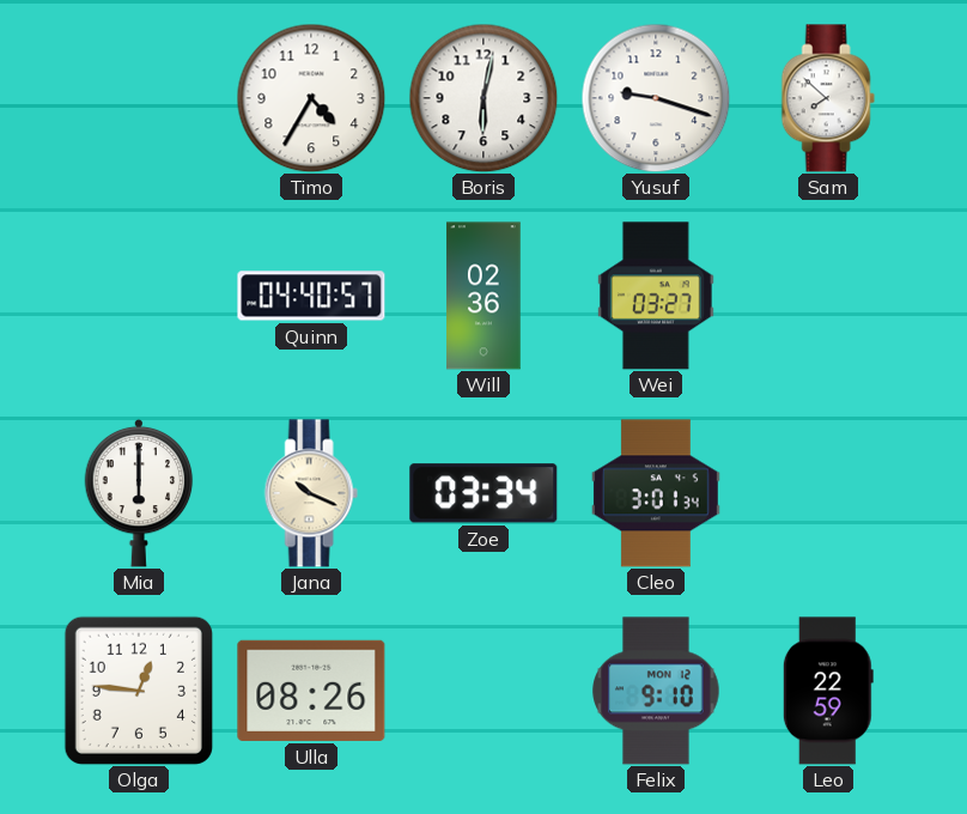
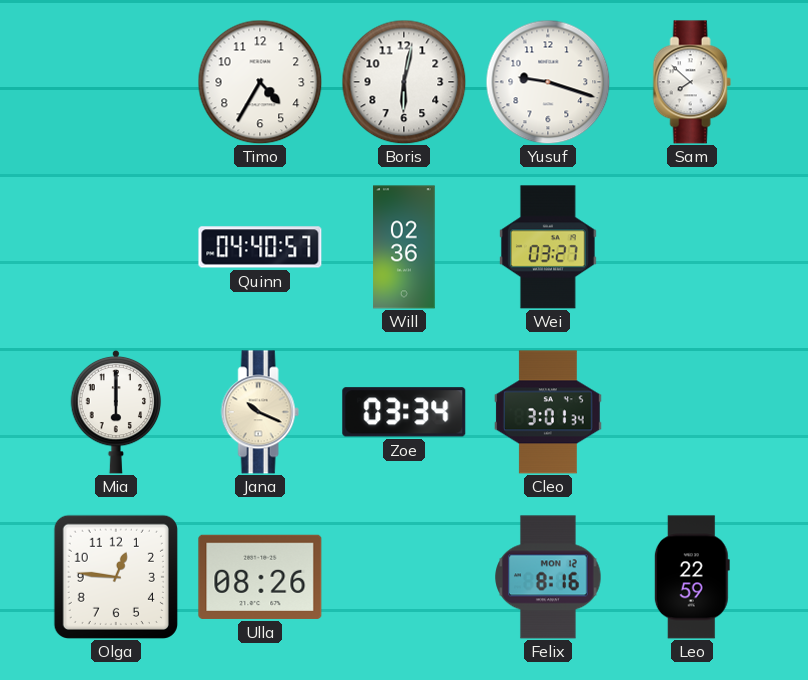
Felix: 9:10 -> 8:16
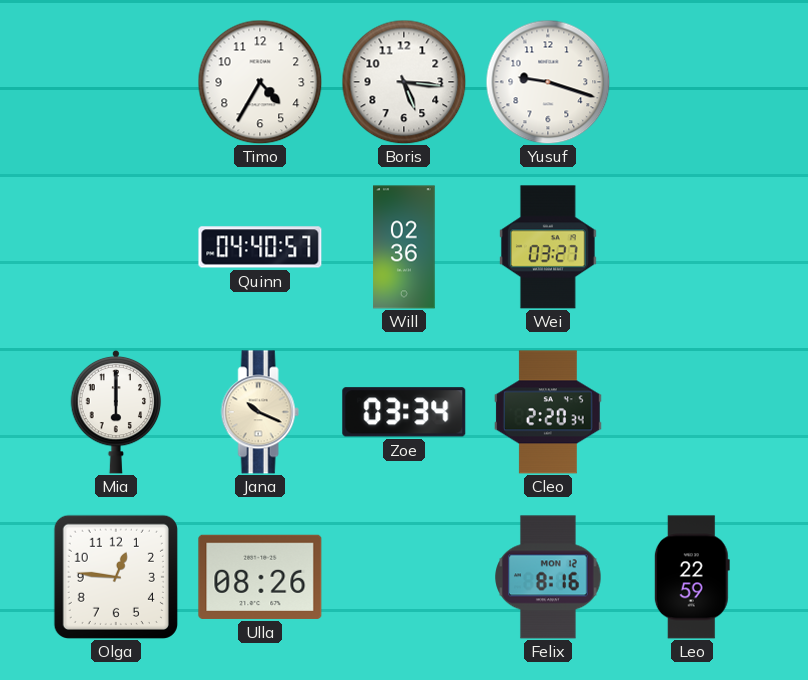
Boris: 6:02 -> 5:16
Sam: 7:52 -> none
Cleo: 3:01 -> 2:20
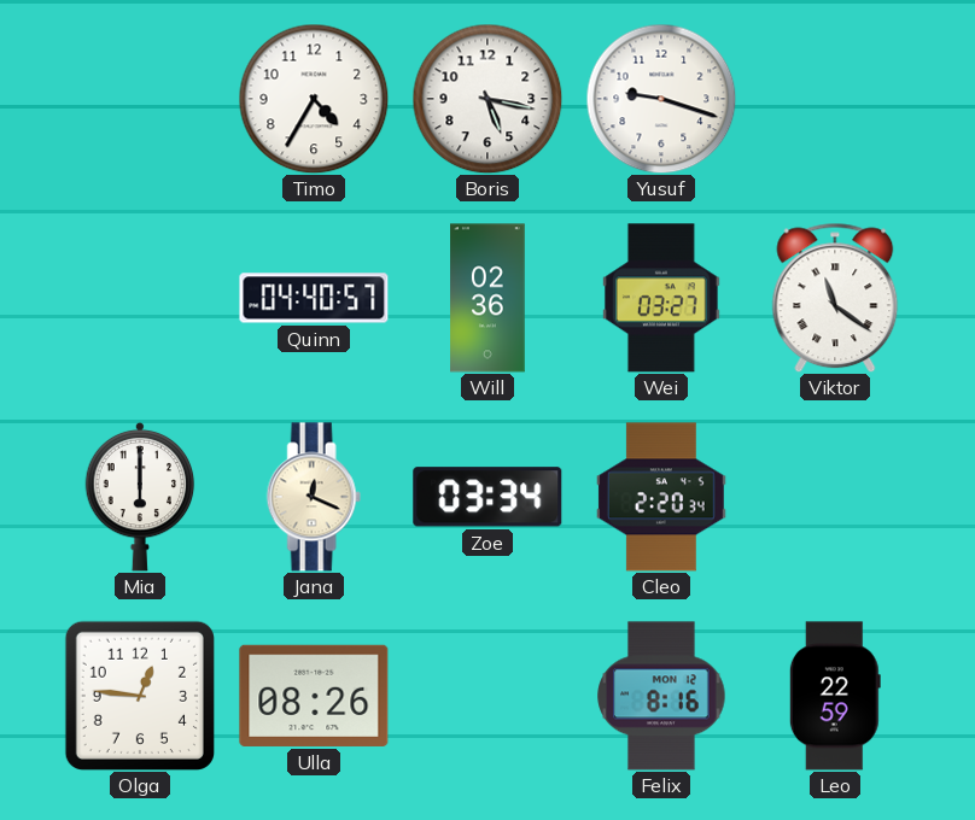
Boris: 5:16 -> 5:17
Viktor: none -> 11:21
Jana: 10:19 -> 12:19
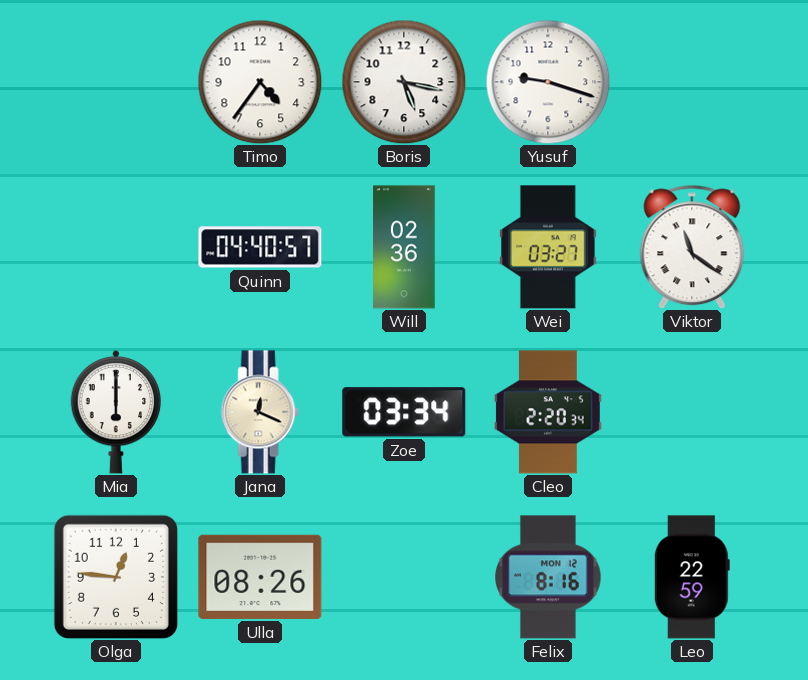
Timo: 4:35 -> 4:36
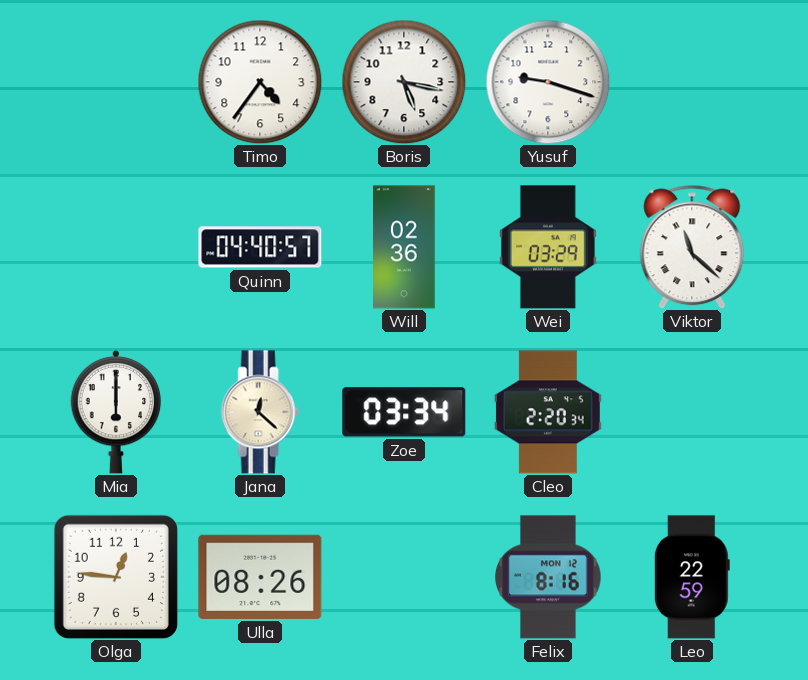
Wei: 03:27 -> 03:29
Viktor: 11:21 -> 11:22
Jana: 12:19 -> 12:22
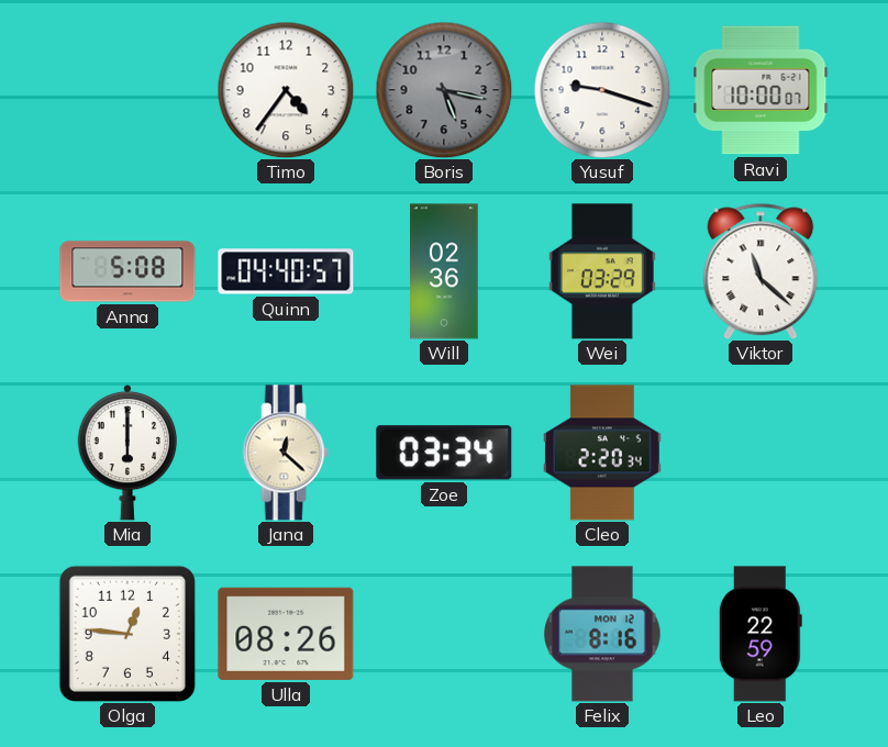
Boris dial: white -> grey
Ravi: none -> 10:00
Anna: none -> 5:08
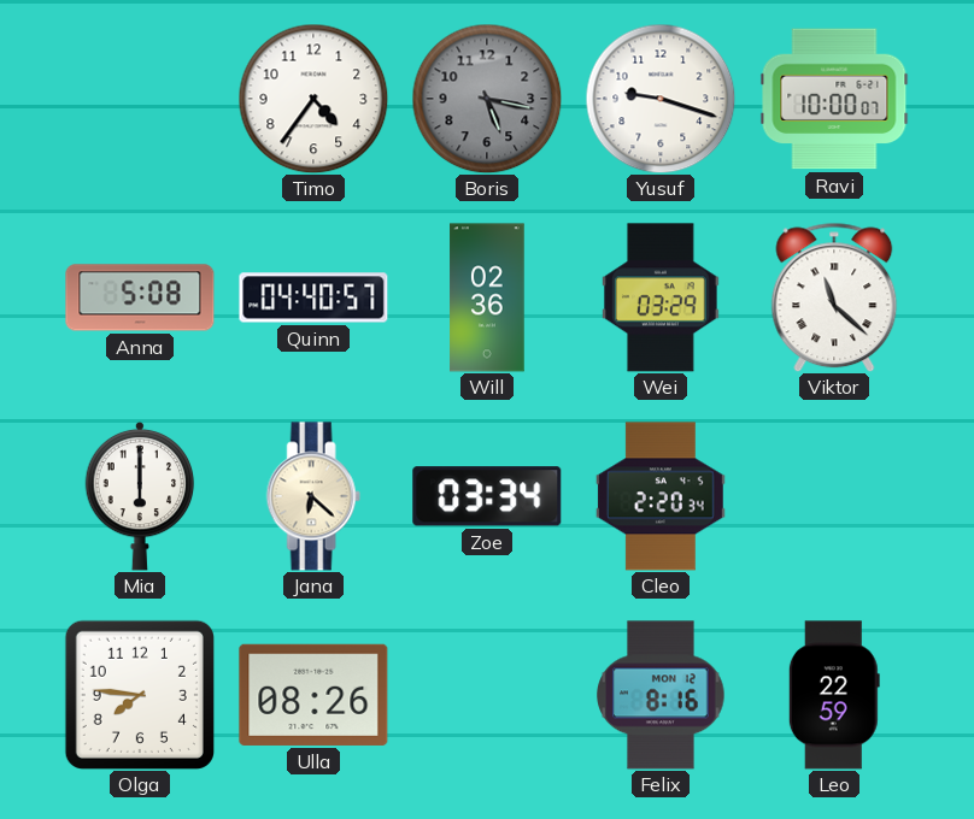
Jana: 12:22 -> 6:22
Olga: 12:46 -> 7:46
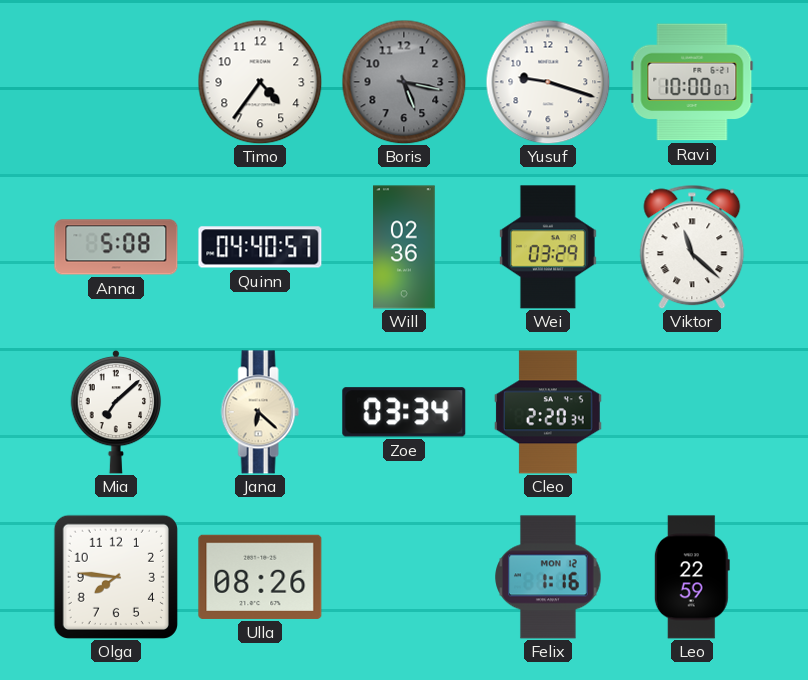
Mia: 6:00 -> 7:08
Felix: 8:16 -> 1:16
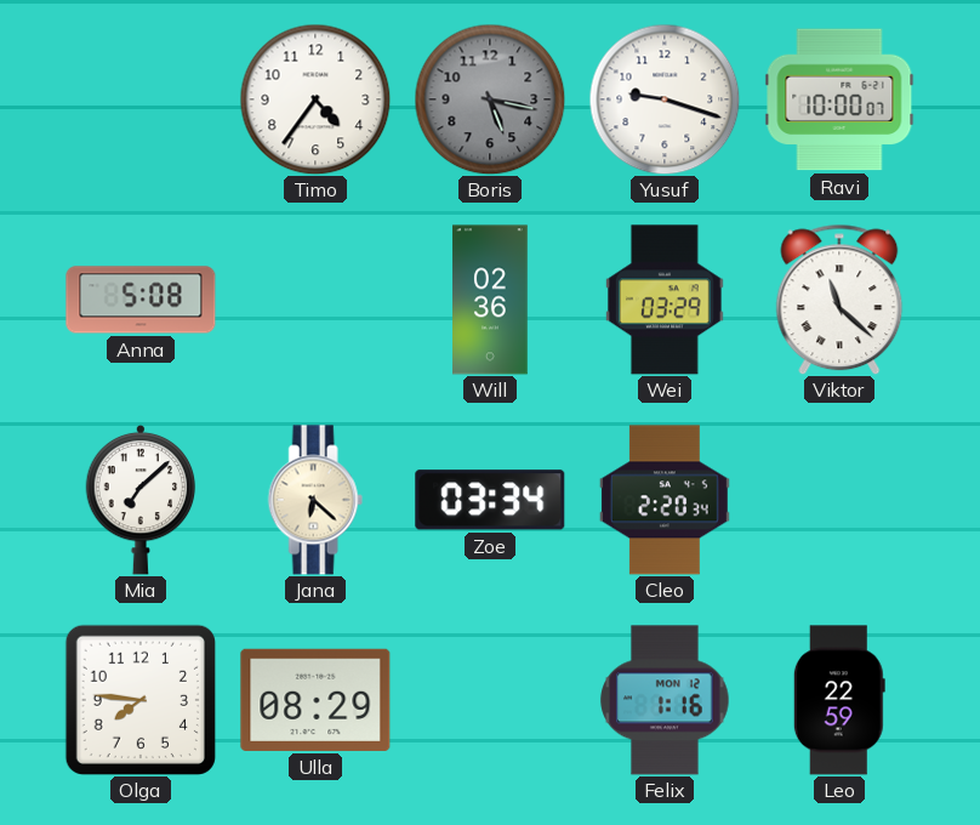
Quinn: 04:40 -> none
Ulla: 08:26 -> 08:29
